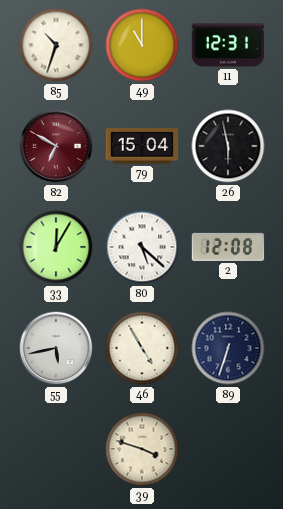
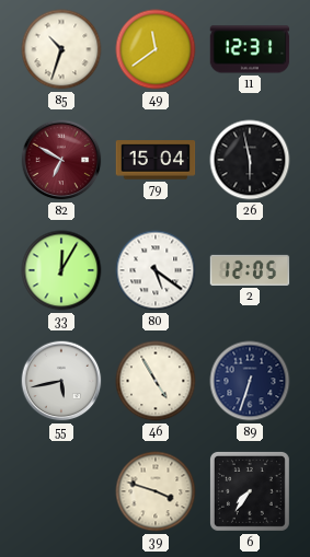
49: 11:00 -> 11:39
80: 5:22 -> 5:21
2: 12:08 -> 12:05
6: none -> 7:36
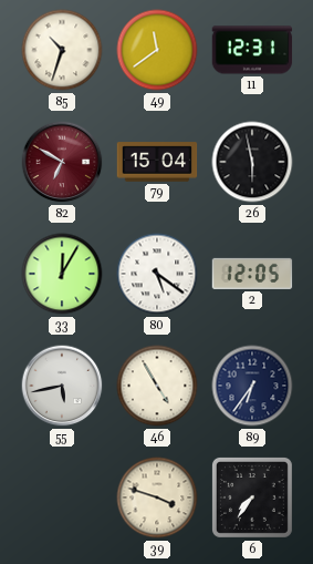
89: 6:33 -> 6:36
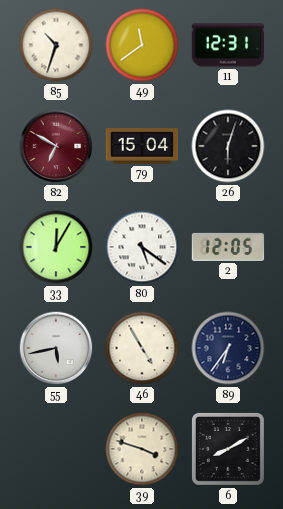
26: 5:58 -> 6:03
6: 7:36 -> 8:10
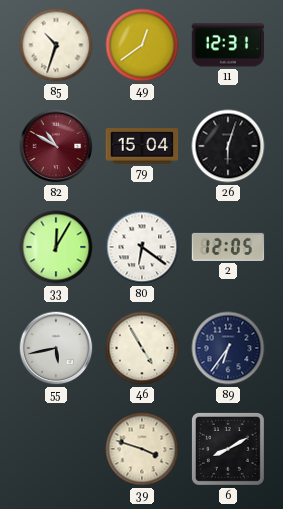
49: 11:39 -> 12:39
82: 6:50 -> 10:50
80: 5:21 -> 6:21
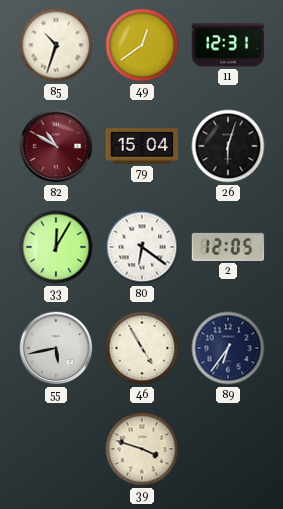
6: 8:10 -> none
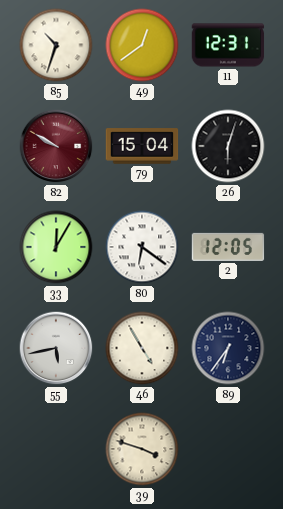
82: 10:50 -> 9:50
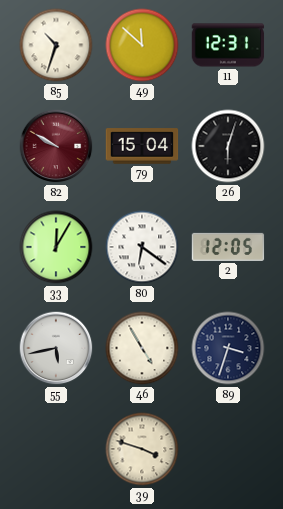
49: 12:39 -> 11:52
89: 6:36 -> 3:33
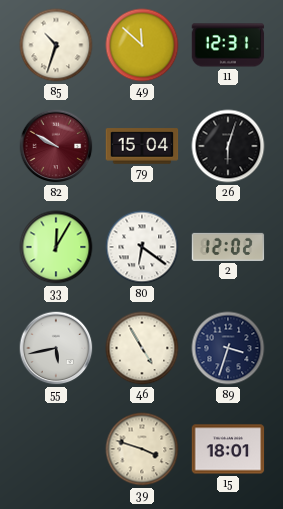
2: 12:05 -> 12:02
15: none -> 18:01
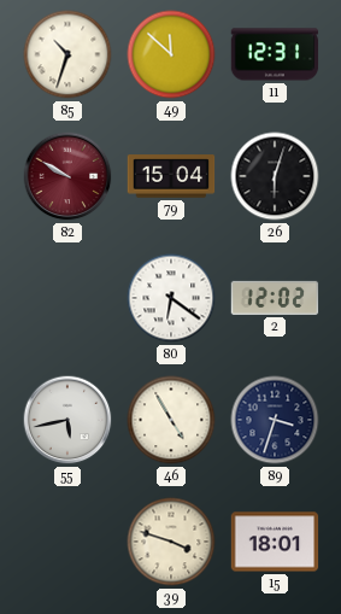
33: 12:05 -> none
